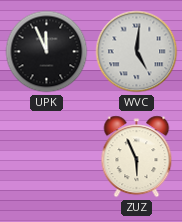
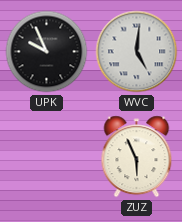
UPK: 11:56 -> 9:56
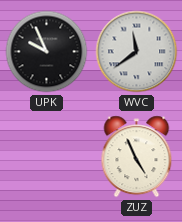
WVC: 5:01 -> 11:39
ZUZ: 5:56 -> 4:56
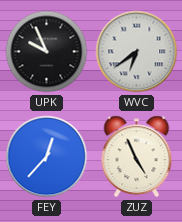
WVC: 11:39 -> 6:39
FEY: none -> 12:37
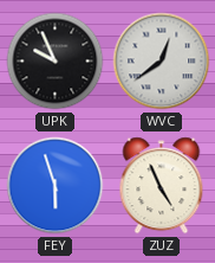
WVC: 6:39 -> 12:39
FEY: 12:37 -> 5:57
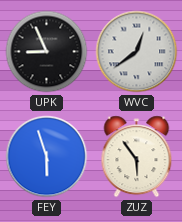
UPK: 9:56 -> 8:56
ZUZ: 4:56 -> 5:54
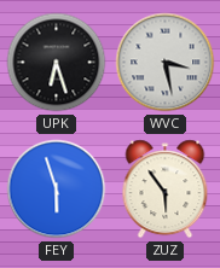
UPK: 8:56 -> 6:27
WVC: 12:39 -> 3:28
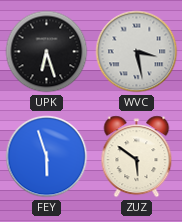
ZUZ: 5:54 -> 5:51
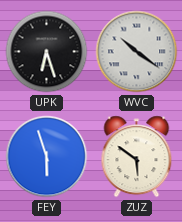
WVC: 3:28 -> 10:21
